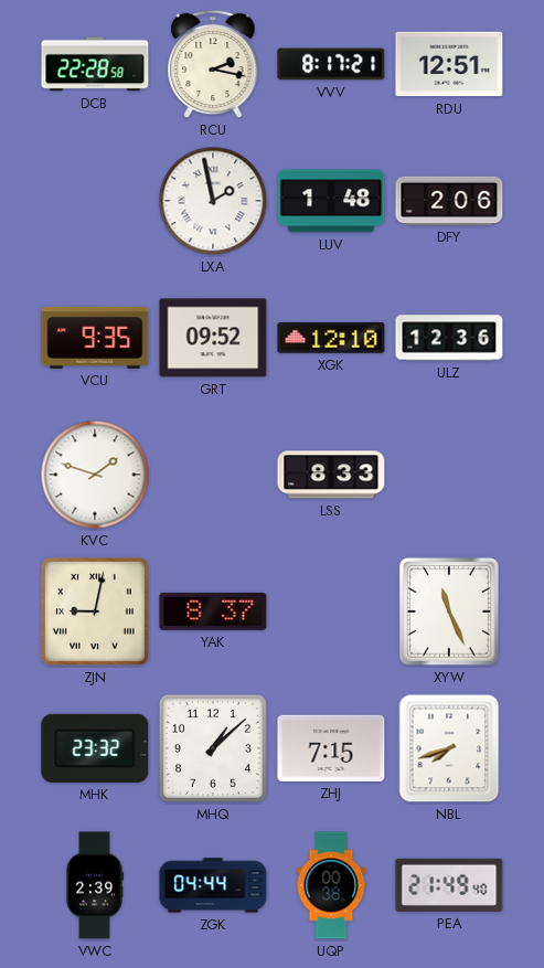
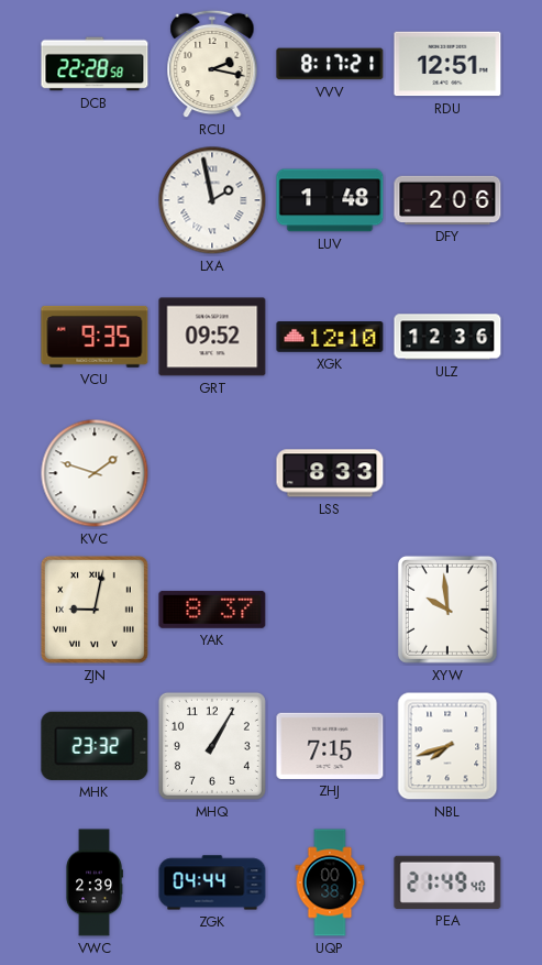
XYW: 11:26 -> 9:59
MHQ: 1:08 -> 1:05
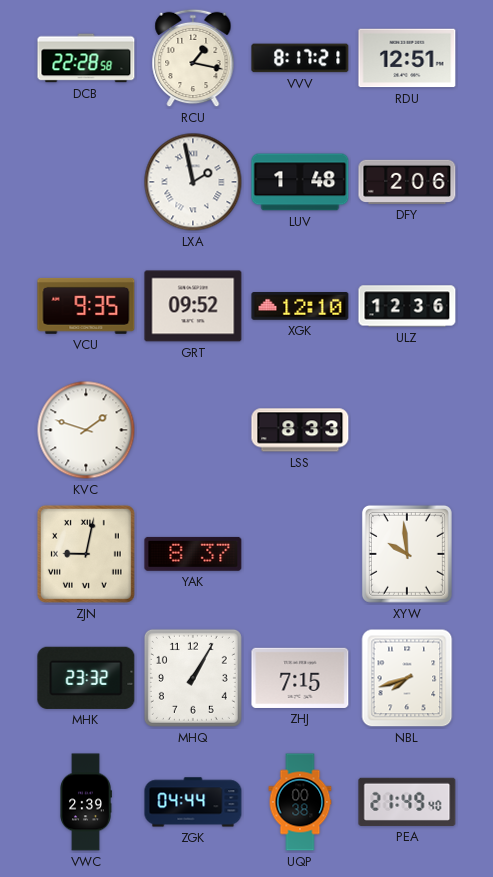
RCU: 2:17 -> 1:17
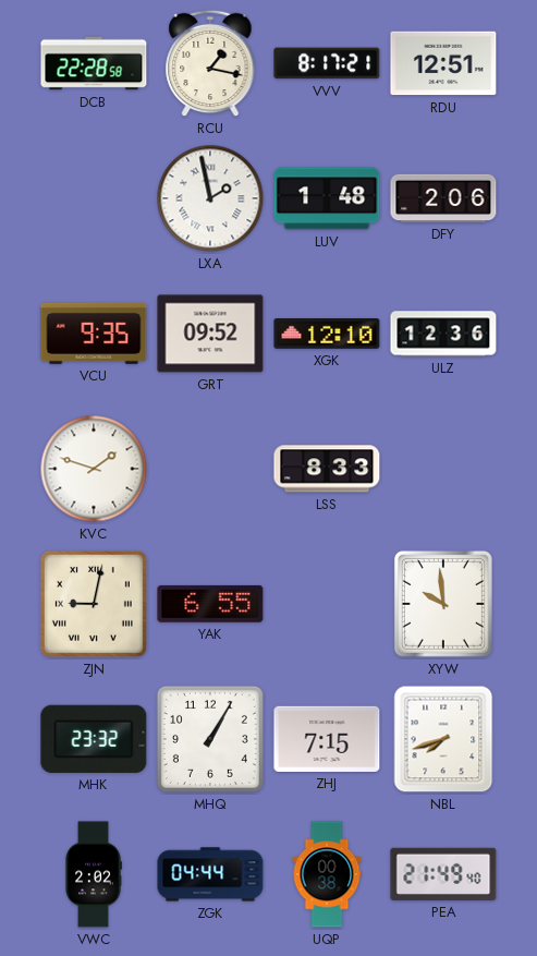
YAK: 8:37 -> 6:55
VWC: 2:39 -> 2:02
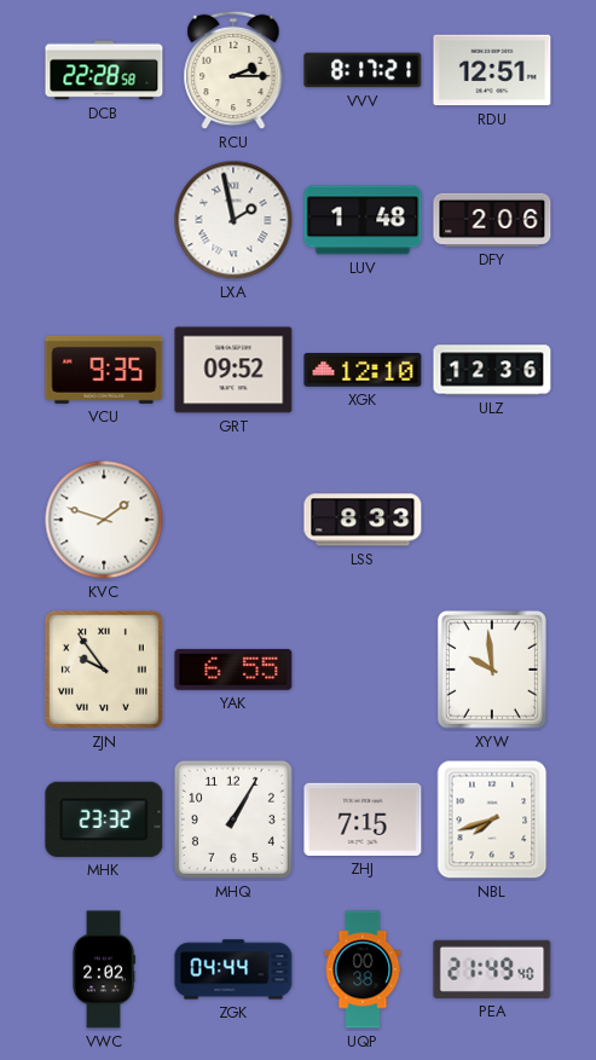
RCU: 1:17 -> 2:15
ZJN: 9:02 -> 9:54
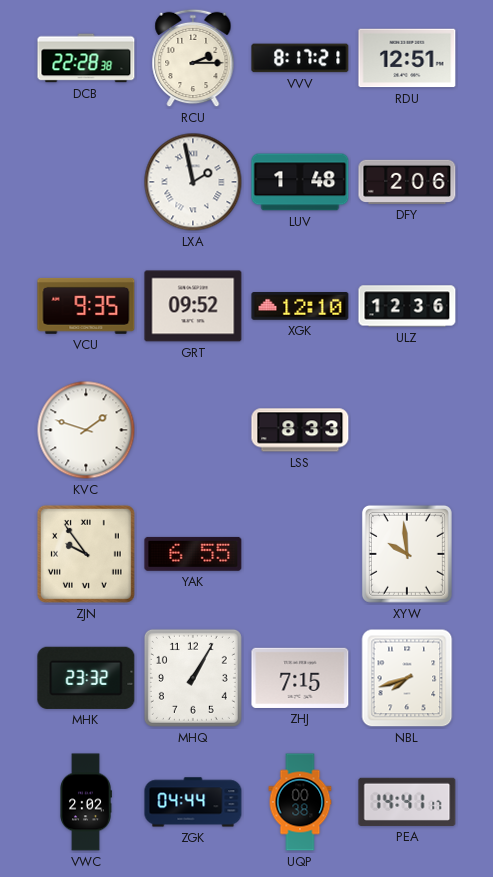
DCB: 22:28:58 -> 22:28:38
PEA: 21:49 -> 14:41
